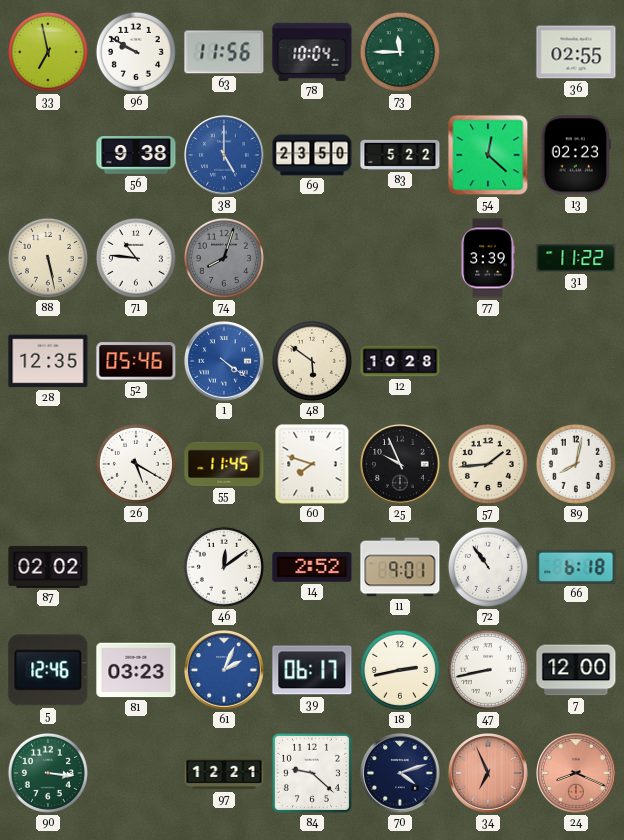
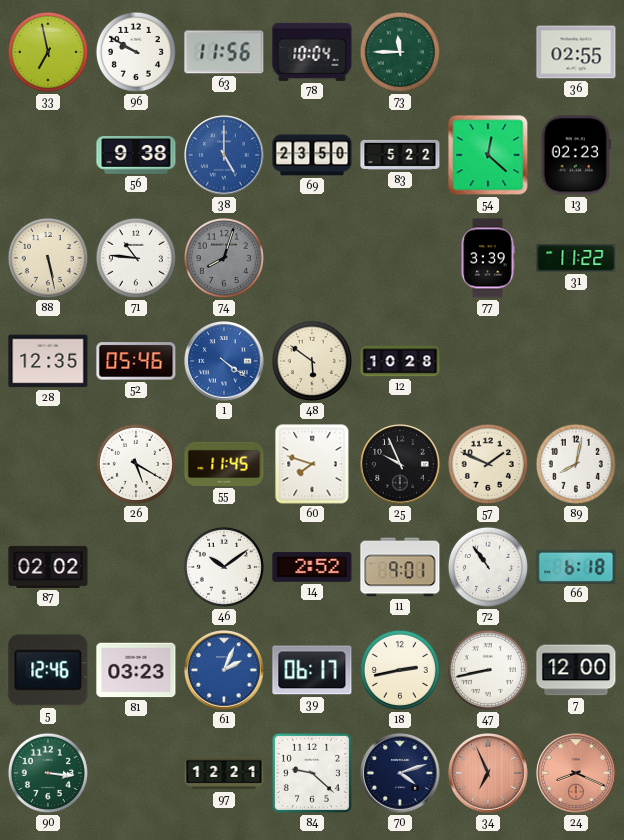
57: 1:44 -> 1:49
46: 12:09 -> 10:09
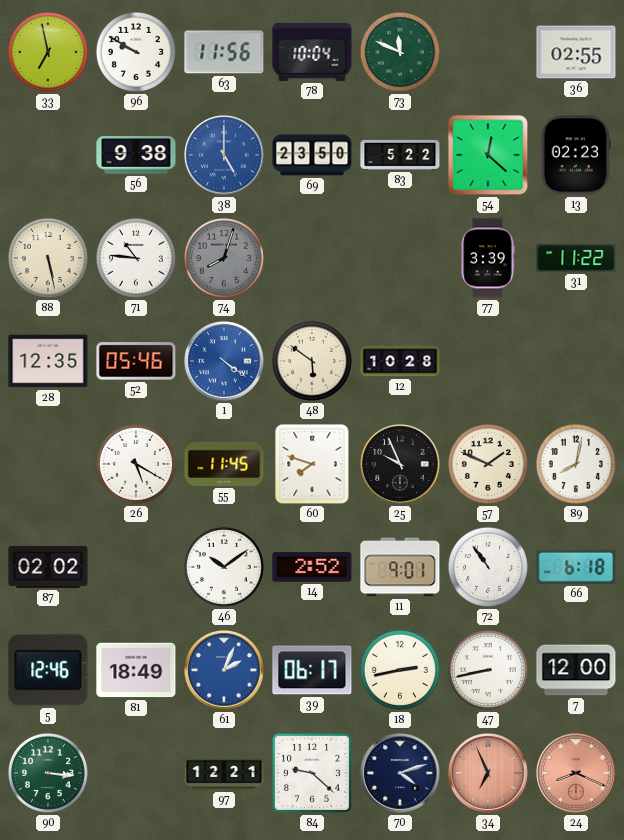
73: 11:45 -> 11:49
81: 03:23 -> 18:49
